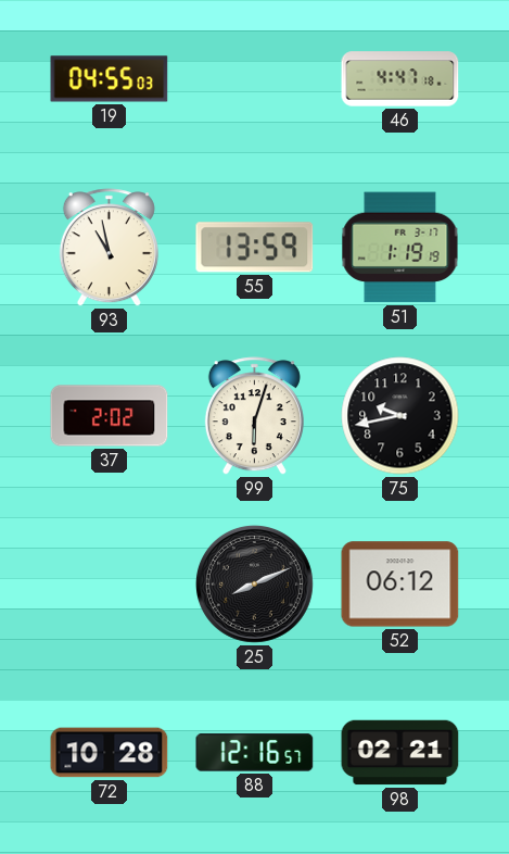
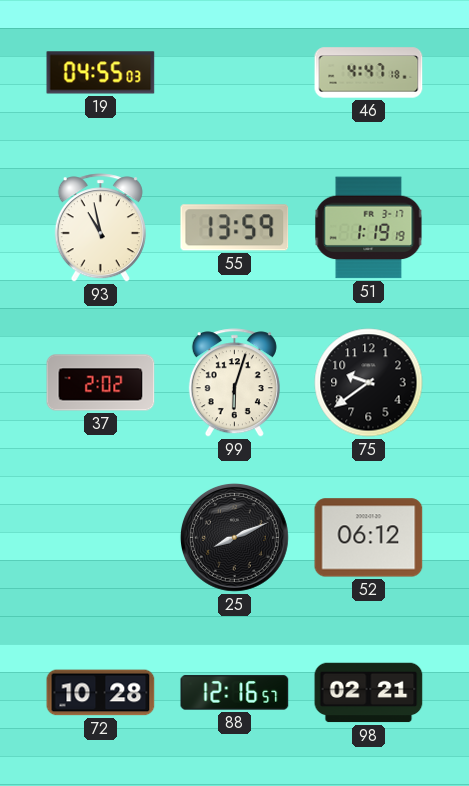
75: 9:43 -> 9:39
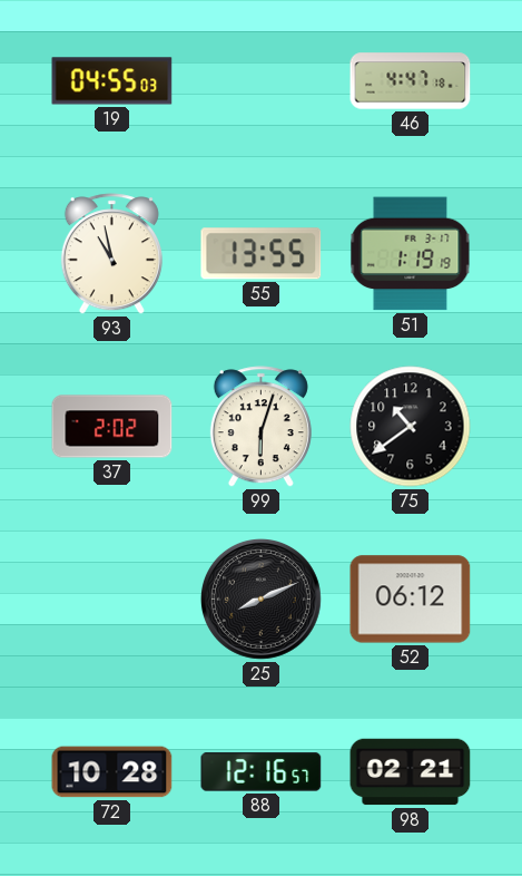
55: 13:59 -> 13:55
75: 9:39 -> 10:39
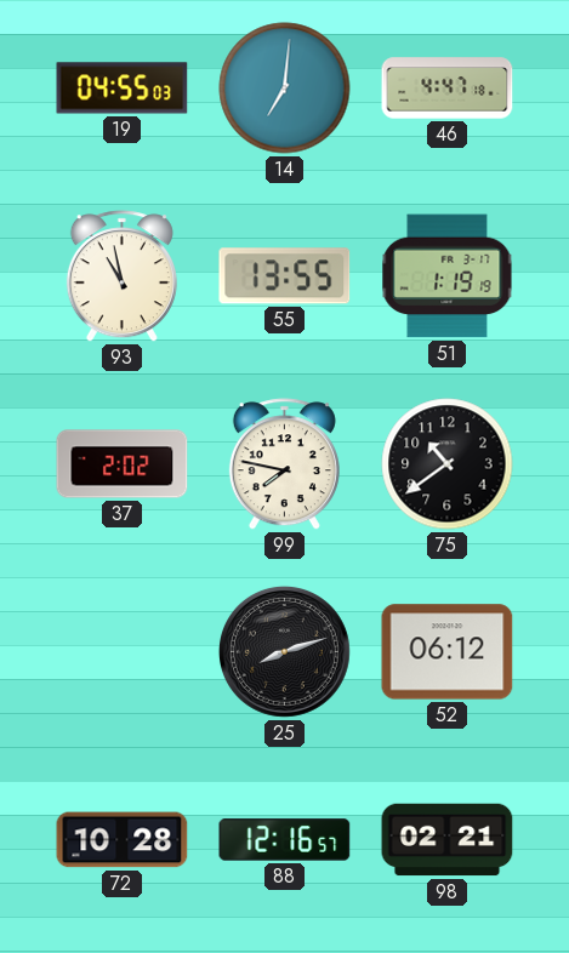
14: none -> 7:01
99: 6:03 -> 7:47
25: 8:11 -> 8:12
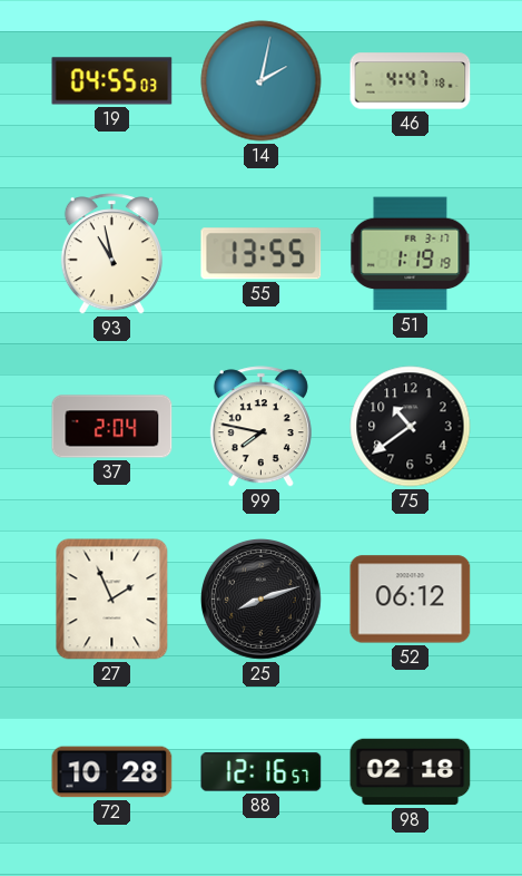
14: 7:01 -> 2:02
37: 2:02 -> 2:04
27: none -> 1:56
98: 02:21 -> 02:18
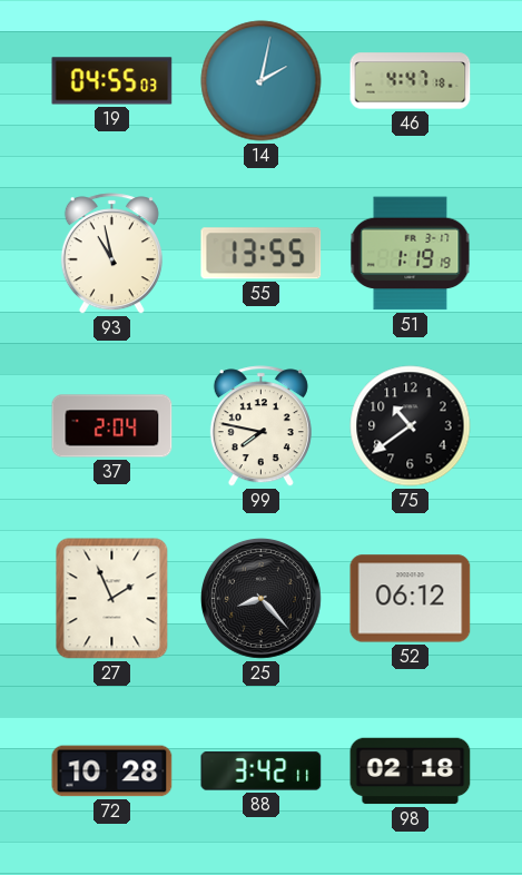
25: 8:12 -> 8:23
88: 12:16 -> 3:42
